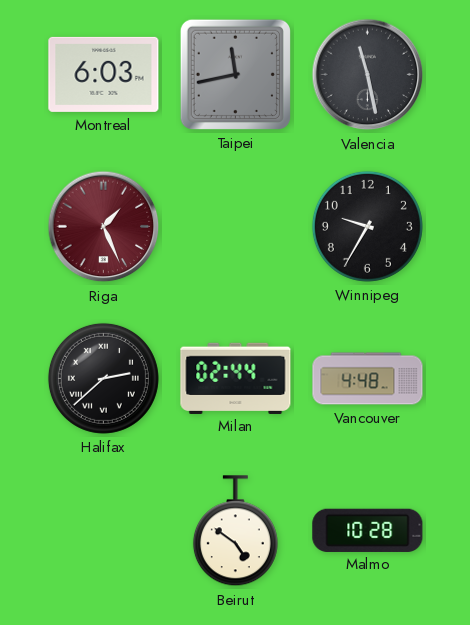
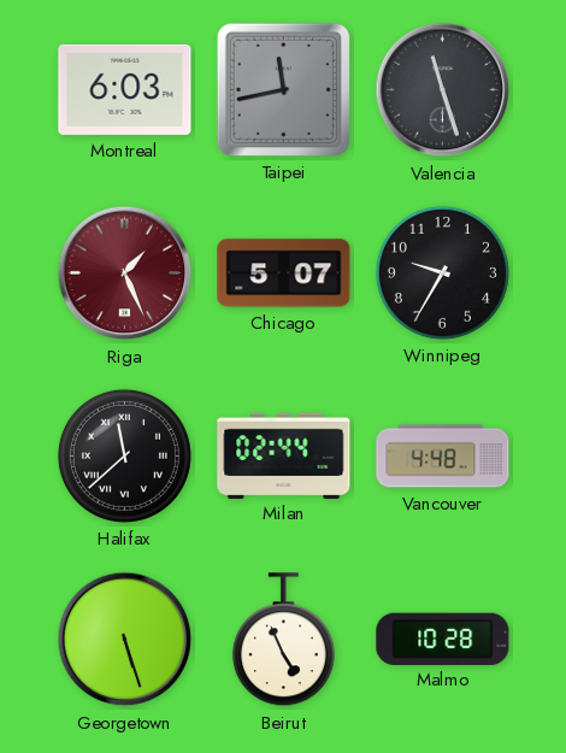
Valencia: 11:28 -> 11:27
Chicago: none -> 5:07
Halifax: 2:38 -> 11:38
Georgetown: none -> 5:27
Beirut: 4:51 -> 4:56
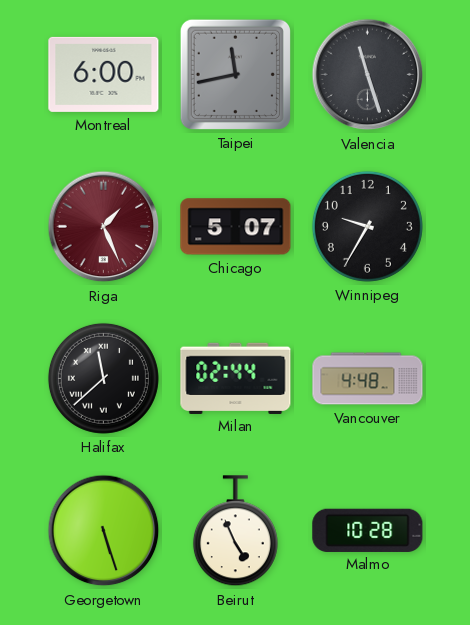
Montreal: 6:03 -> 6:00
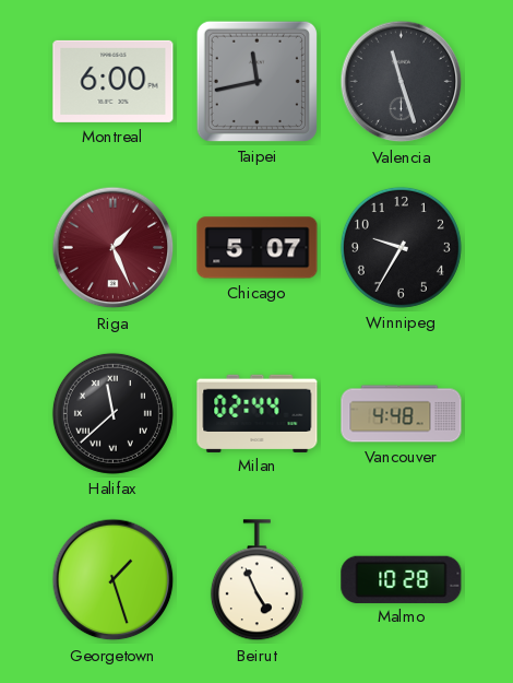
Georgetown: 5:27 -> 1:27
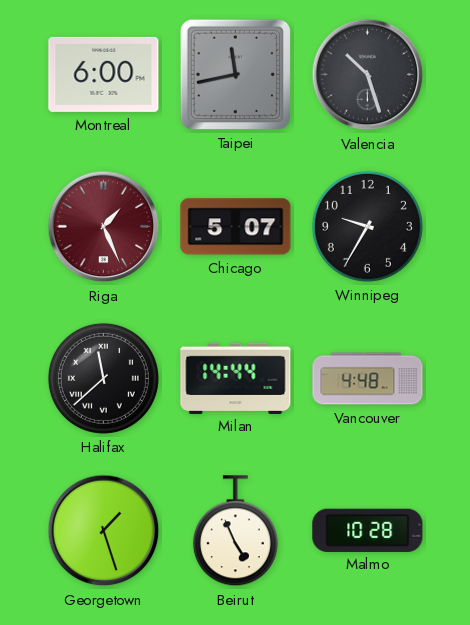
Valencia: 11:27 -> 10:27
Milan: 02:44 -> 14:44
